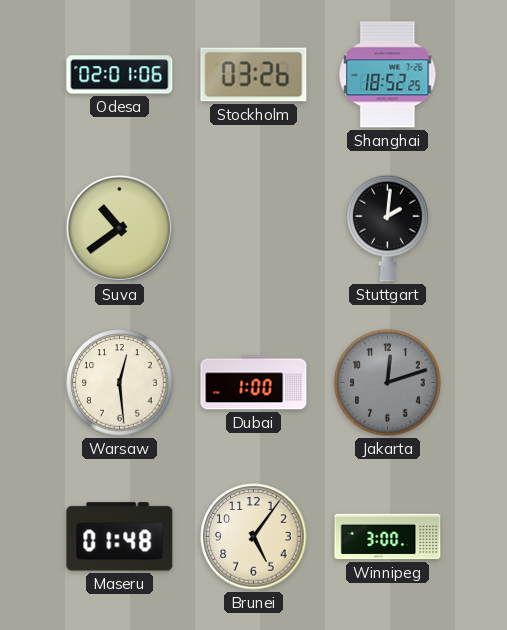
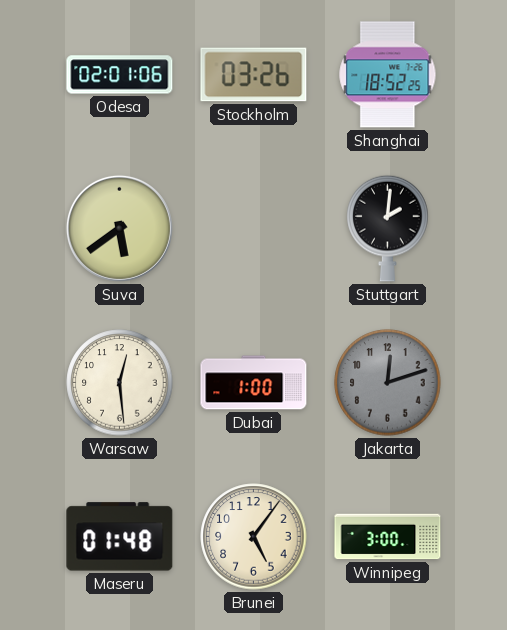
Suva: 10:39 -> 5:39
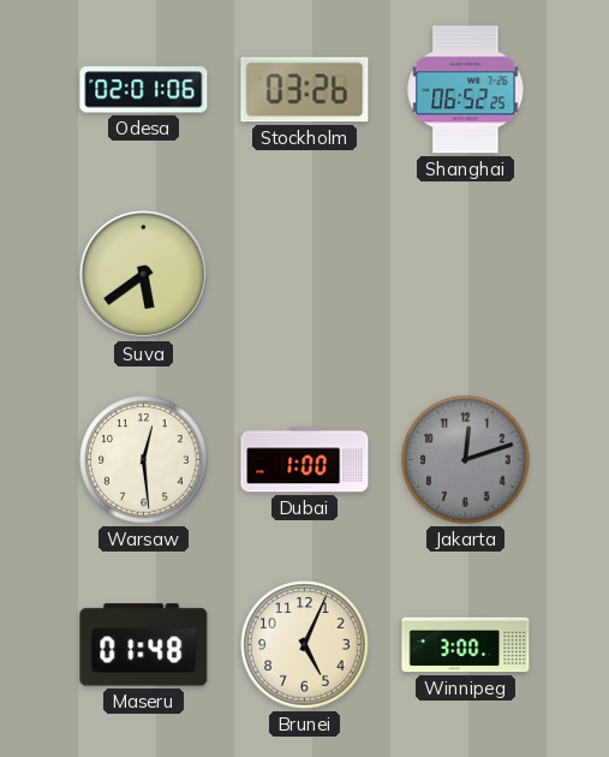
Shanghai: 18:52 -> 06:52
Stuttgart: 2:01 -> none
Brunei: 5:06 -> 5:04
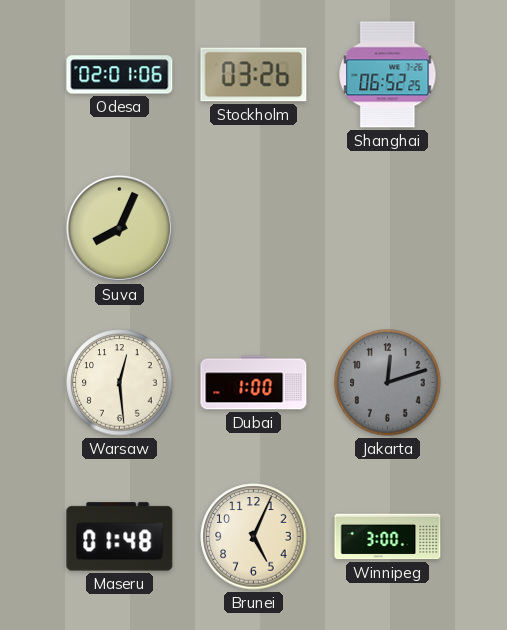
Suva: 5:39 -> 8:04
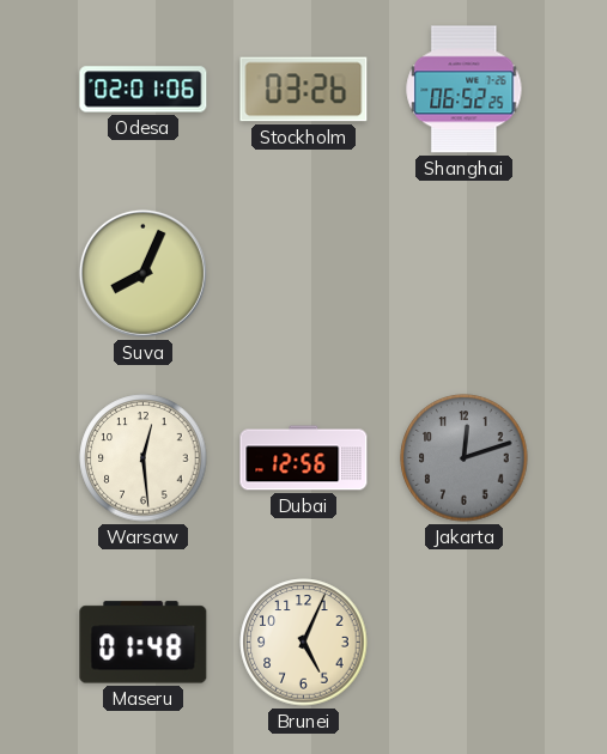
Dubai: 1:00 -> 12:56
Winnipeg: 3:00 -> none
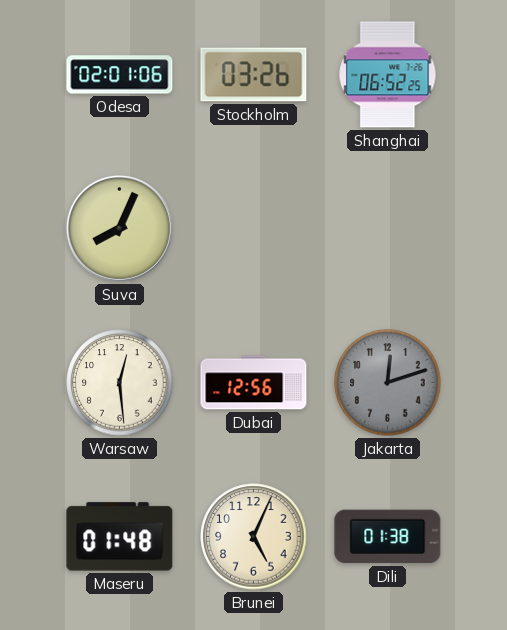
Dili: none -> 01:38
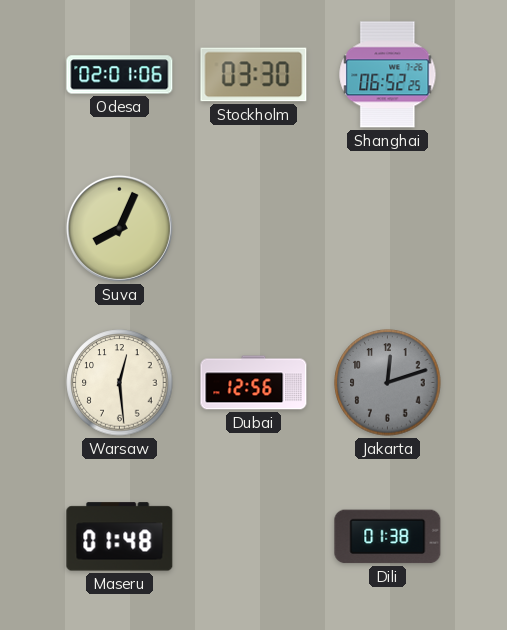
Stockholm: 03:26 -> 03:30
Brunei: 5:04 -> none
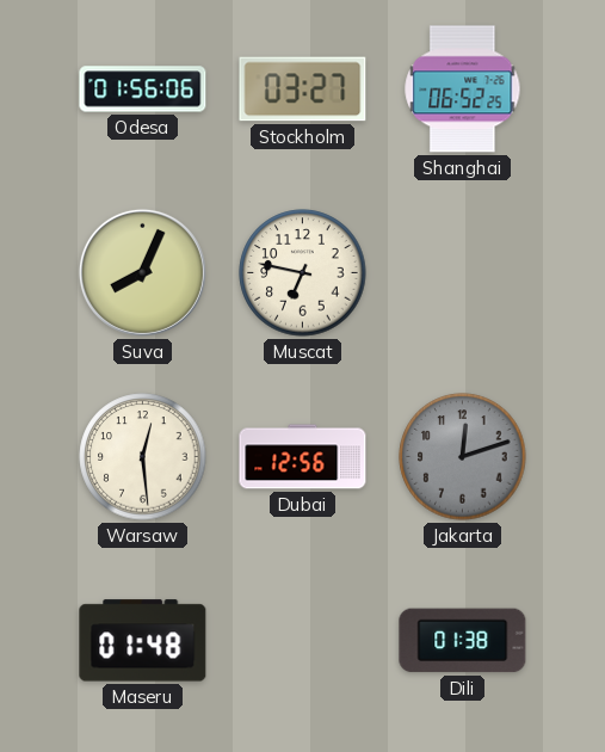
Odesa: 02:01 -> 01:56
Stockholm: 03:30 -> 03:27
Muscat: none -> 6:47
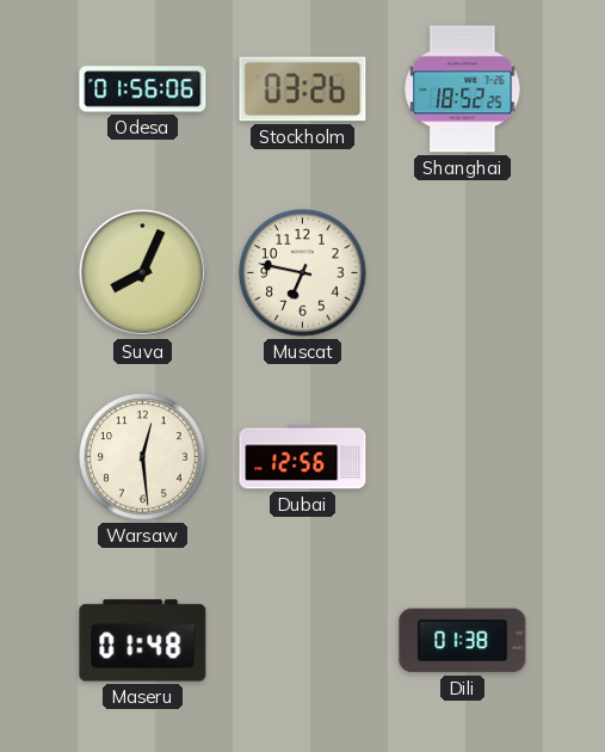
Stockholm: 03:27 -> 03:26
Shanghai: 06:52 -> 18:52
Jakarta: 12:12 -> none
